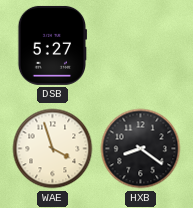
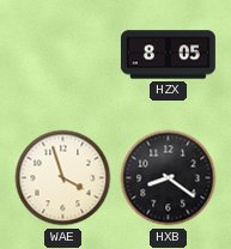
DSB: 5:27 -> none
HZX: none -> 8:05
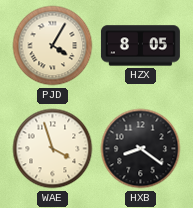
PJD: none -> 4:05
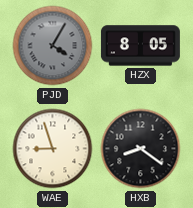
PJD dial: cream -> grey
WAE: 3:57 -> 8:57
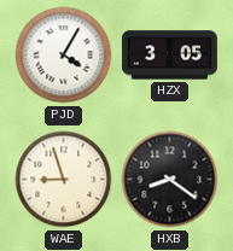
PJD dial: grey -> white
HZX: 8:05 -> 3:05
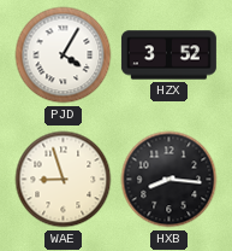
HZX: 3:05 -> 3:52
HXB: 8:21 -> 8:16
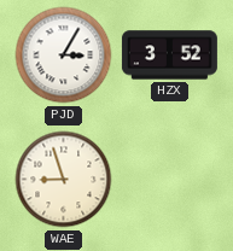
PJD: 4:05 -> 3:05
HXB: 8:16 -> none
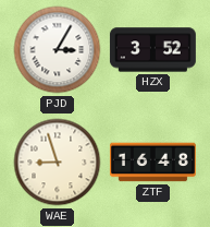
ZTF: none -> 16:48
